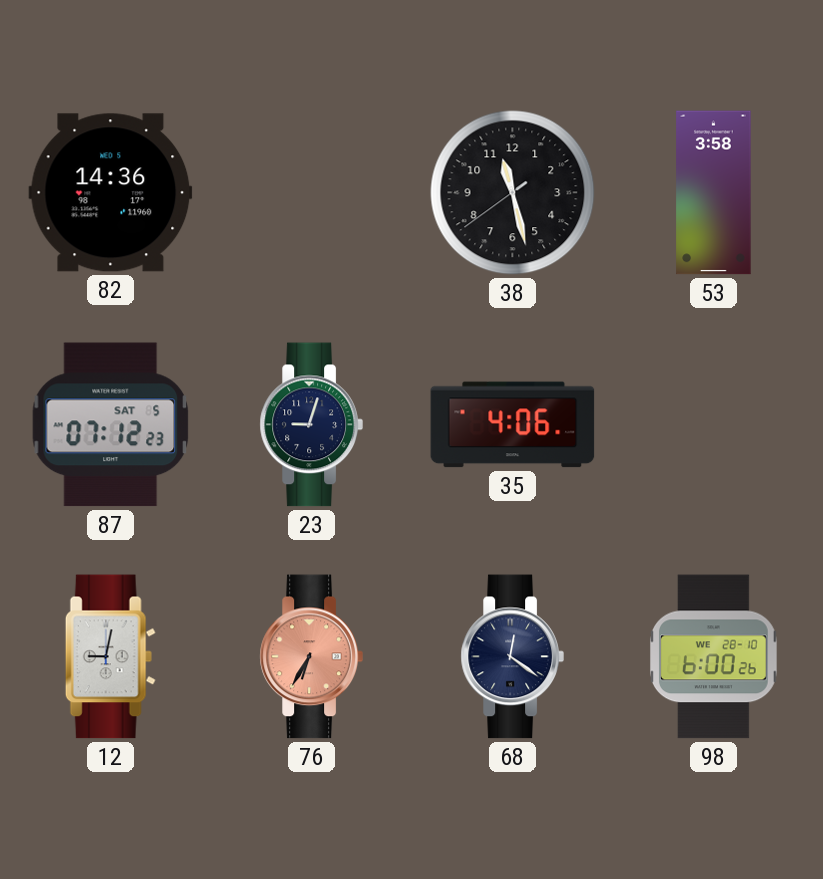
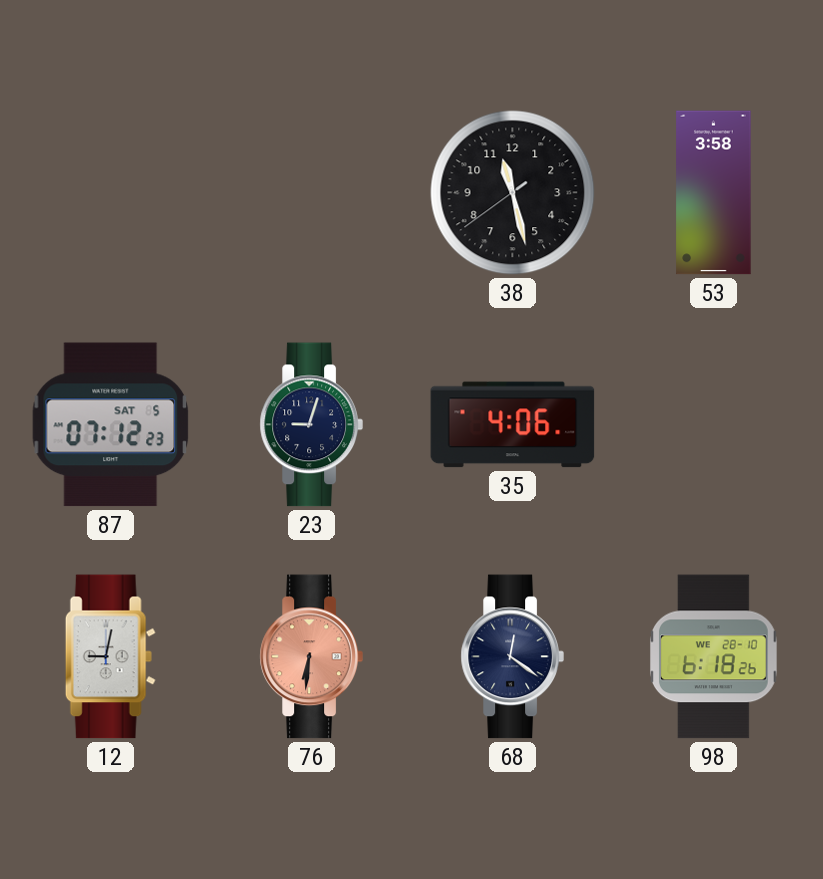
82: 14:36 -> none
76: 6:35 -> 6:31
98: 6:00 -> 6:18
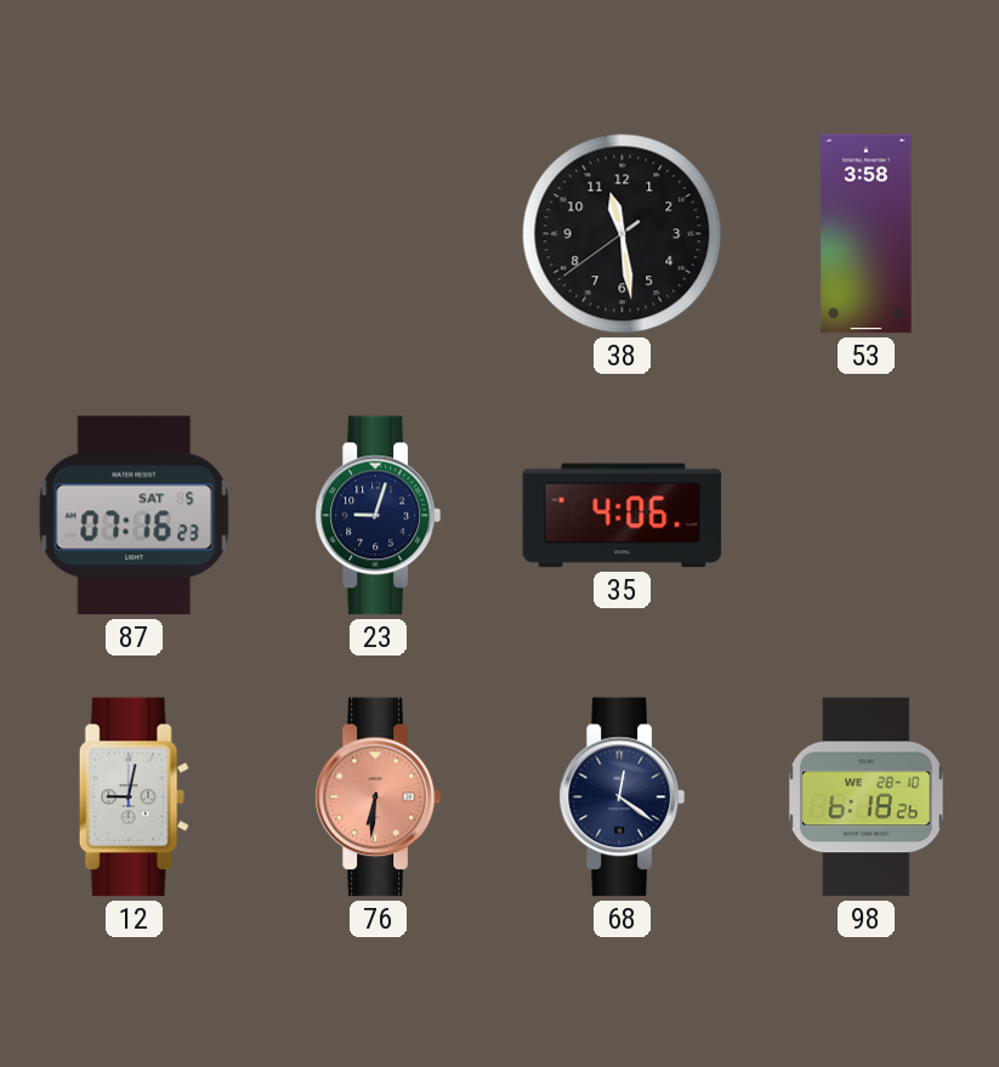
38: 11:27 -> 11:28
87: 07:12 -> 07:16
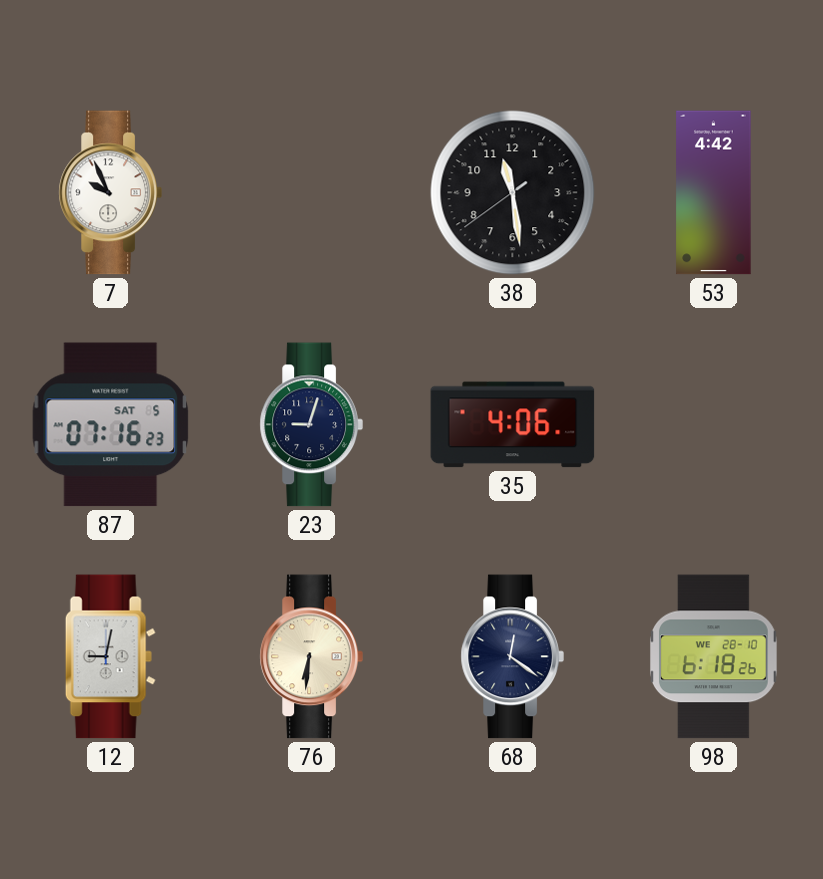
7: none -> 9:56
53: 3:58 -> 4:42
76 dial: salmon -> cream
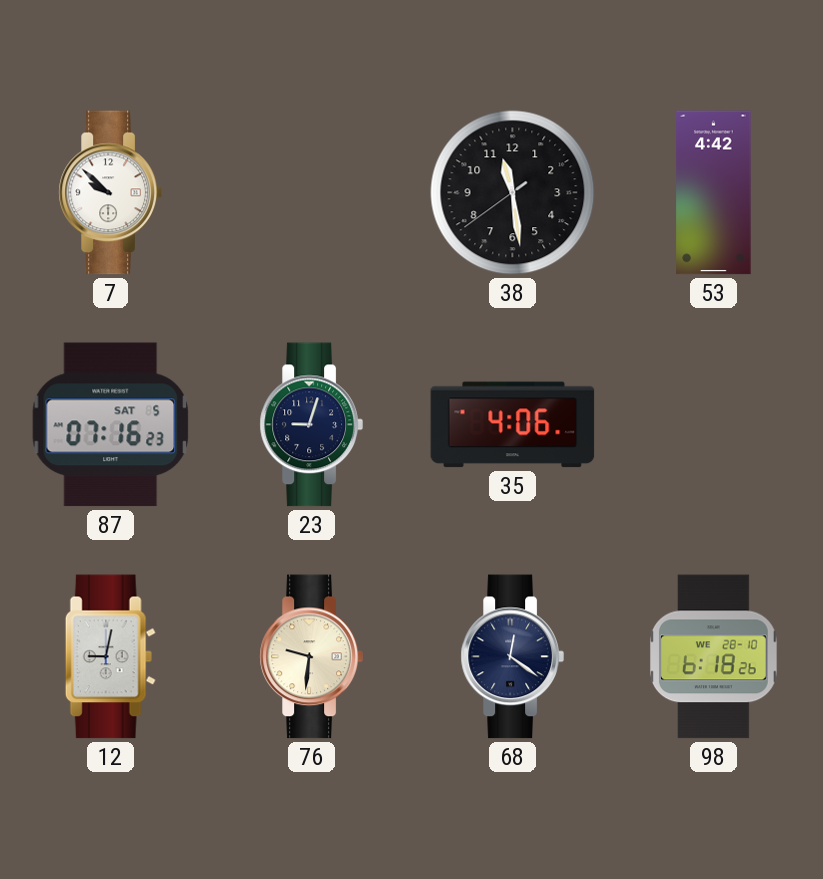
7: 9:56 -> 9:52
76: 6:31 -> 9:31
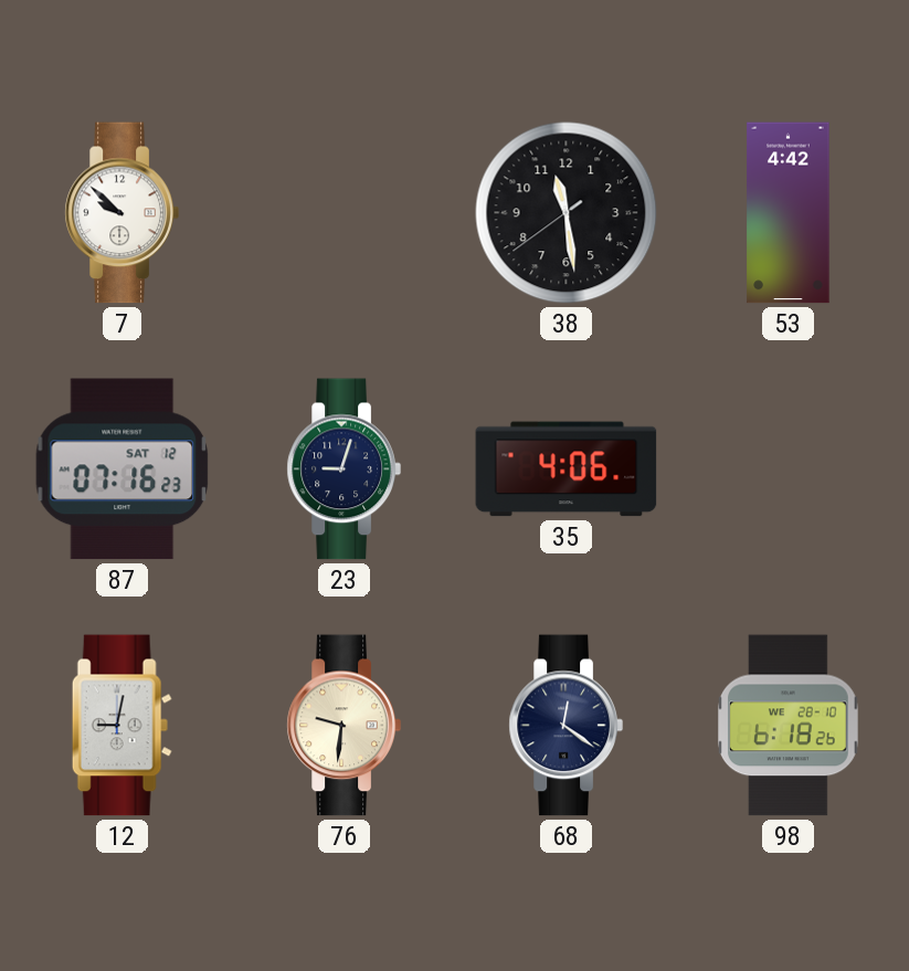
87 date: SAT 5 -> SAT 12
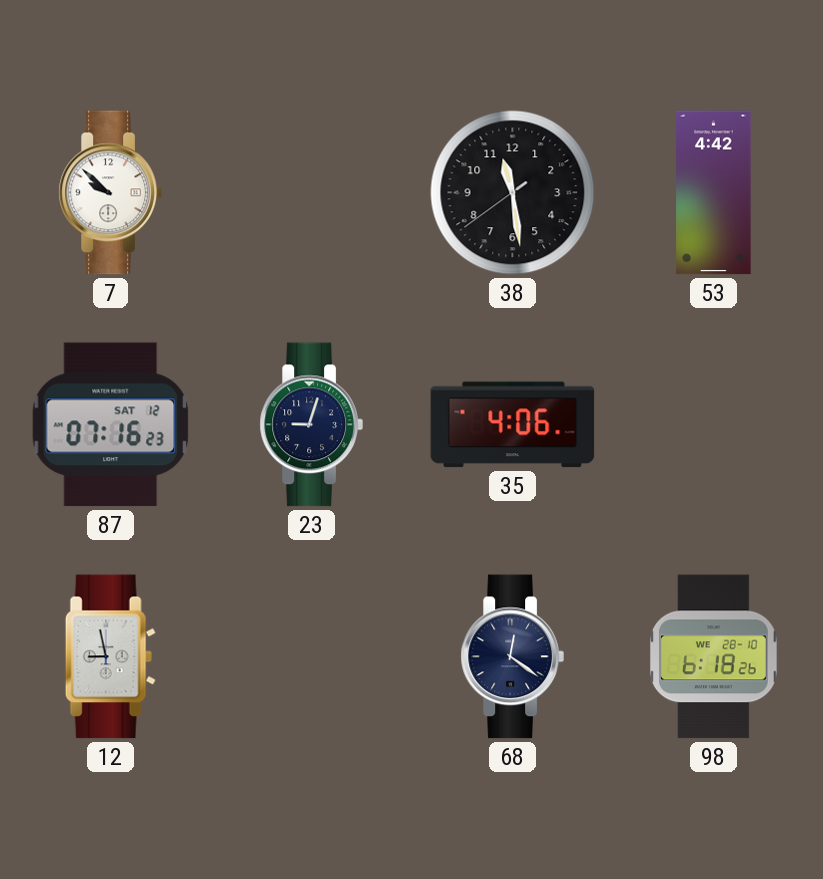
12: 9:02 -> 8:58
76: 9:31 -> none
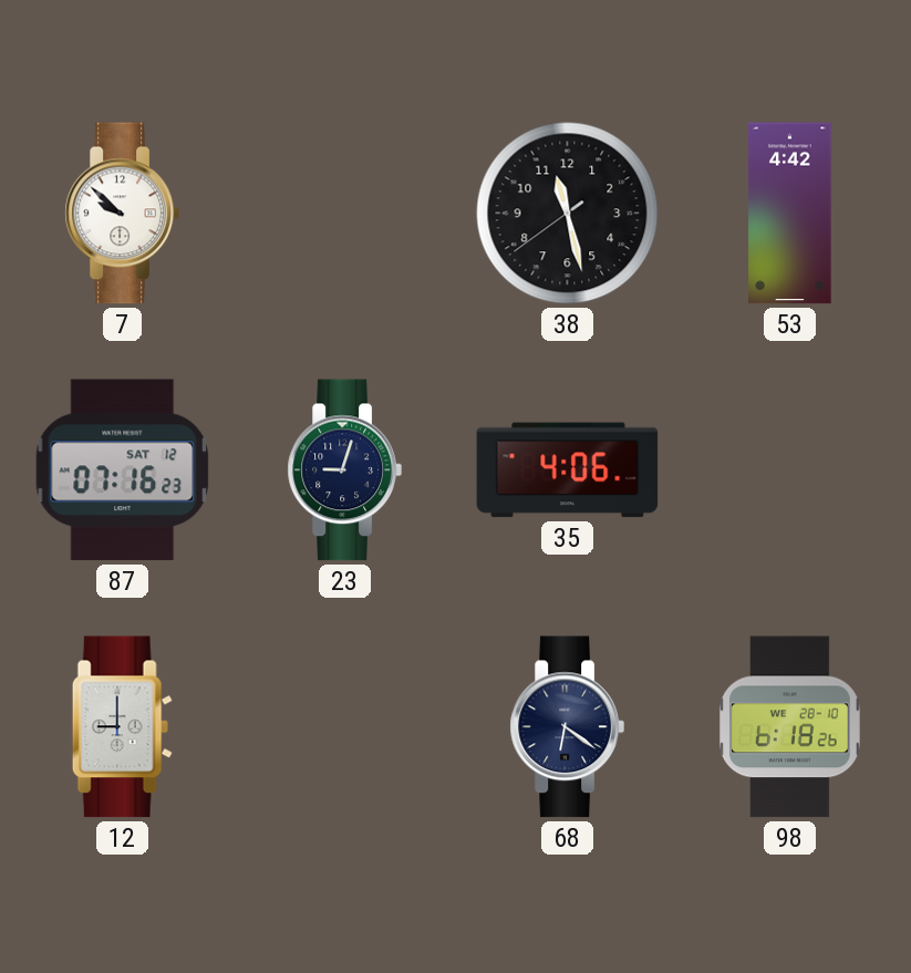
38: 11:28 -> 11:27
12: 8:58 -> 9:00
68: 12:21 -> 6:21
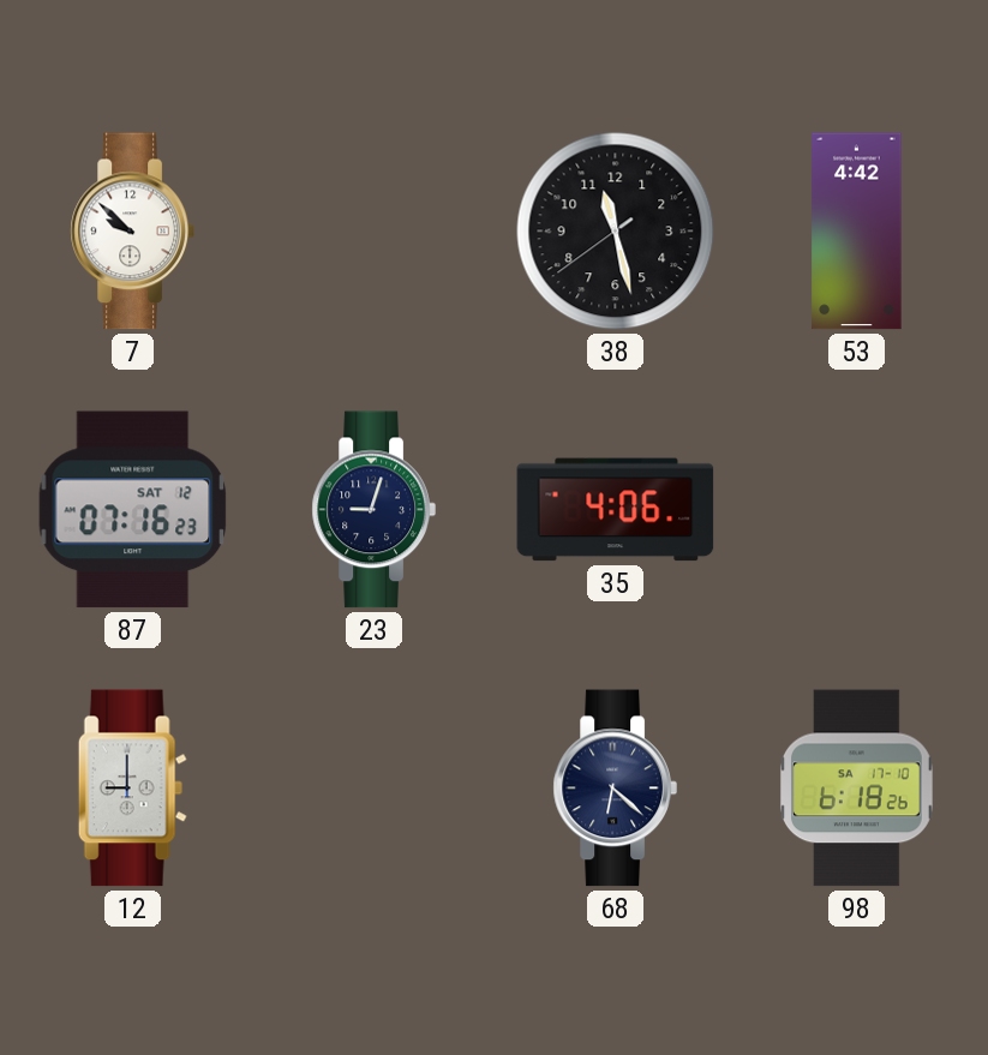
68: 6:21 -> 6:22
98 date: WE 28-10 -> SA 17-10
